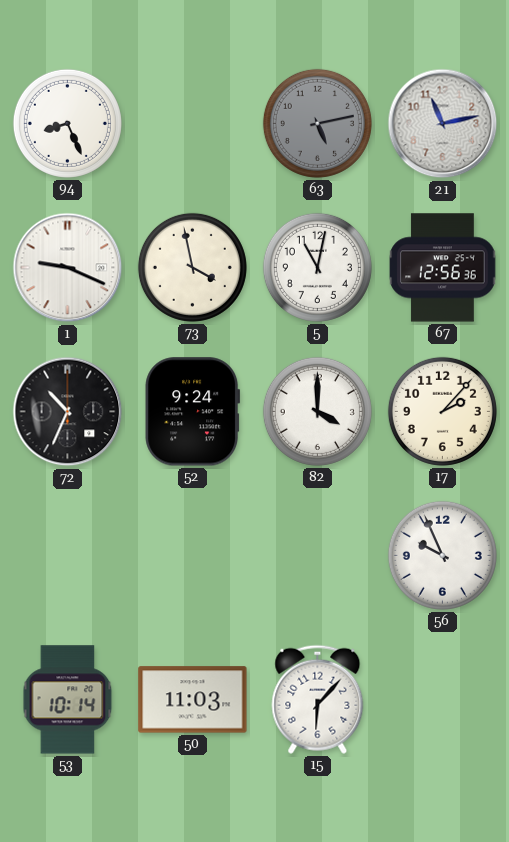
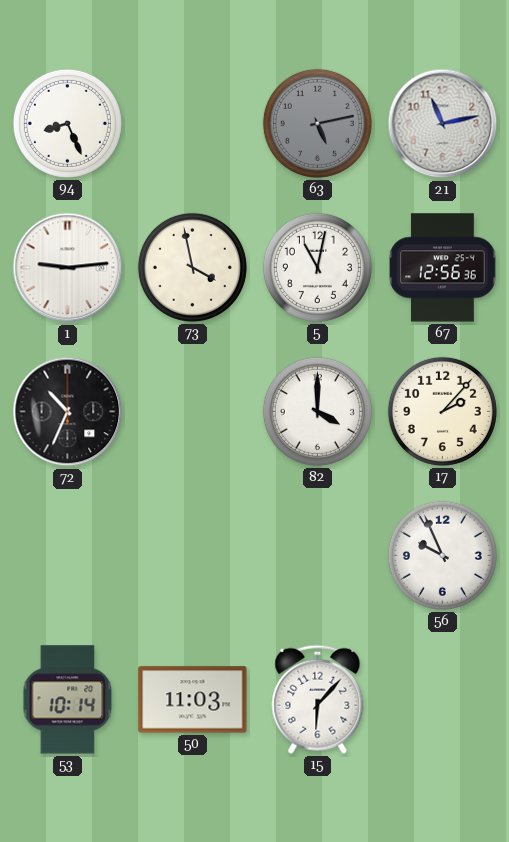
1: 9:19 -> 9:14
52: 9:24 -> none
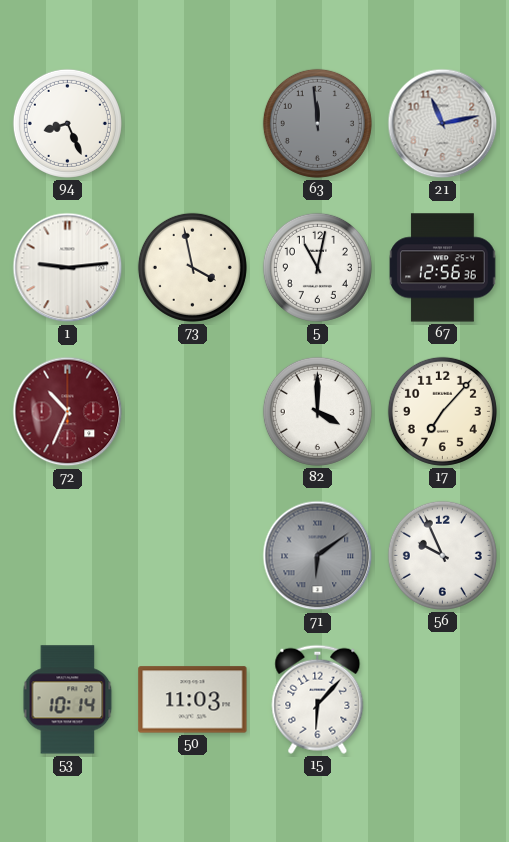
63: 5:13 -> 11:59
72 dial: black -> burgundy
17: 2:07 -> 7:07
71: none -> 6:09
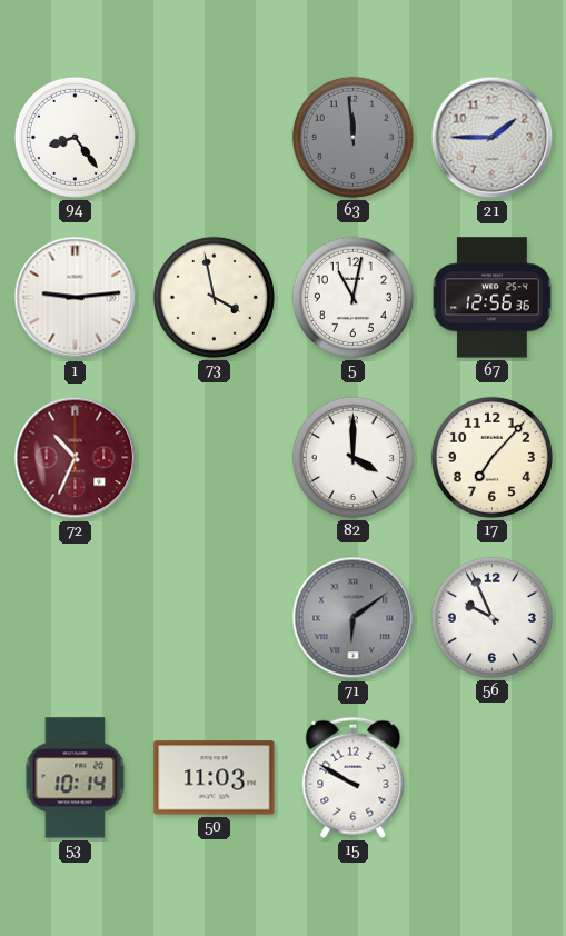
94: 8:26 -> 8:24
21: 11:13 -> 1:45
15: 6:07 -> 9:50
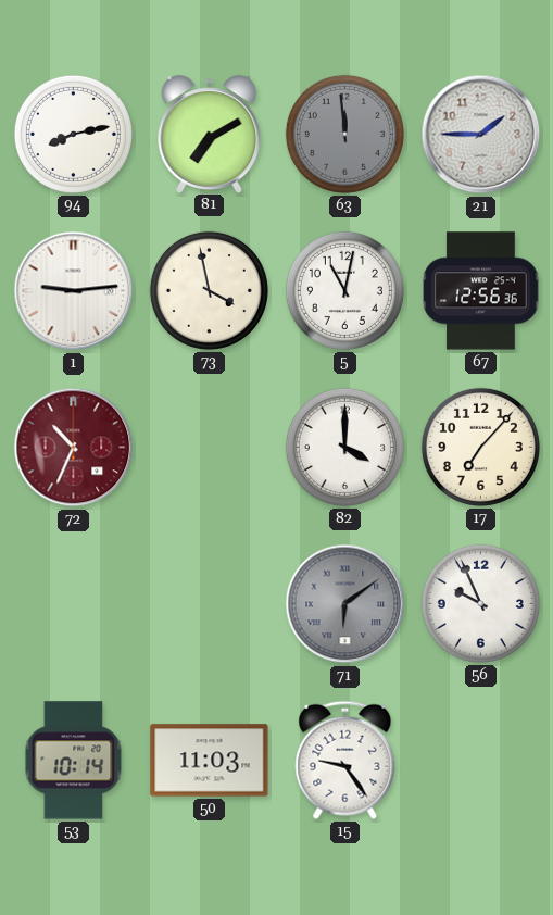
94: 8:24 -> 8:13
81: none -> 7:10
15: 9:50 -> 9:24
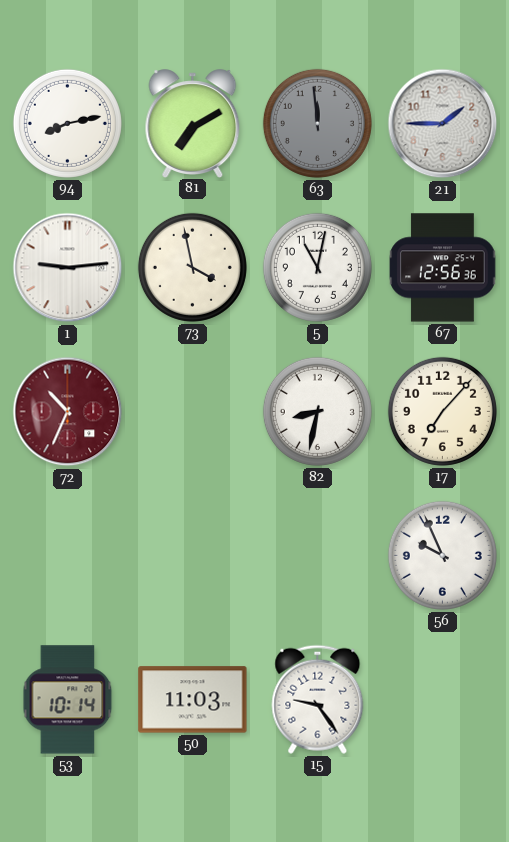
82: 4:00 -> 8:32
71: 6:09 -> none
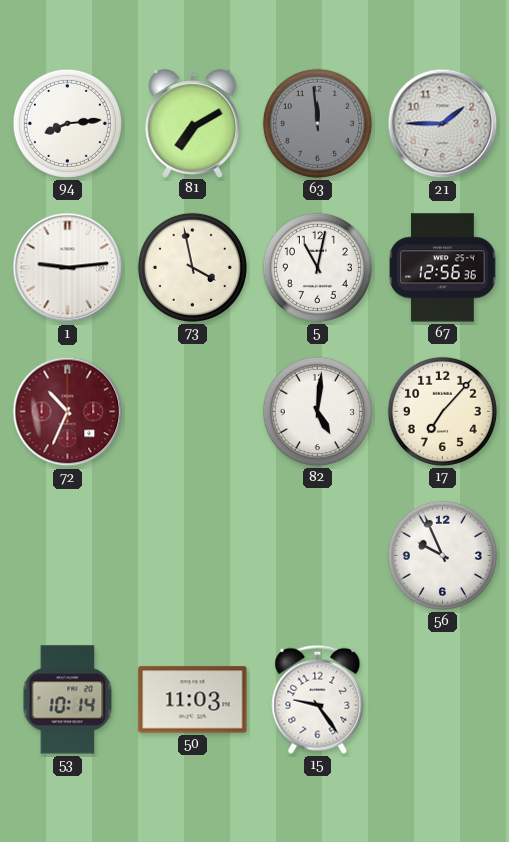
94: 8:13 -> 8:14
82: 8:32 -> 5:01
